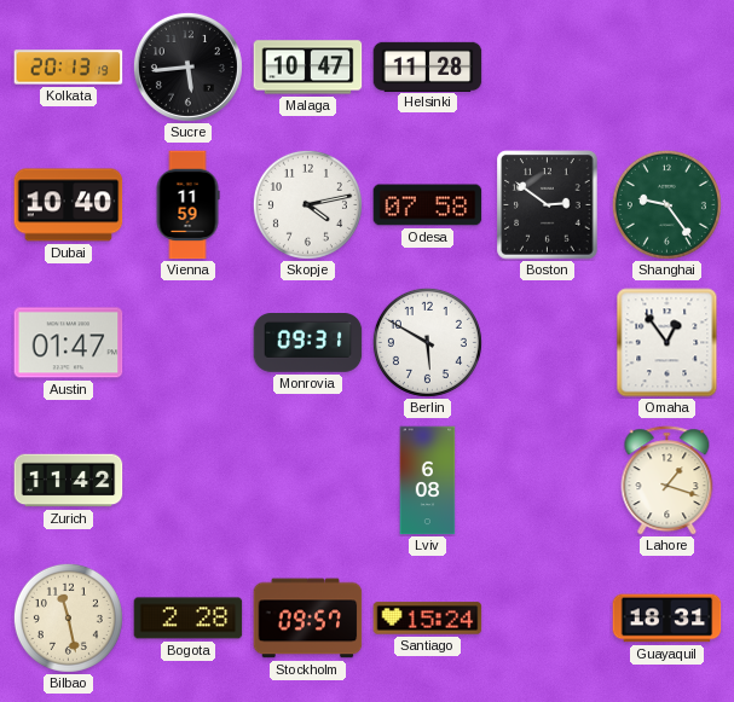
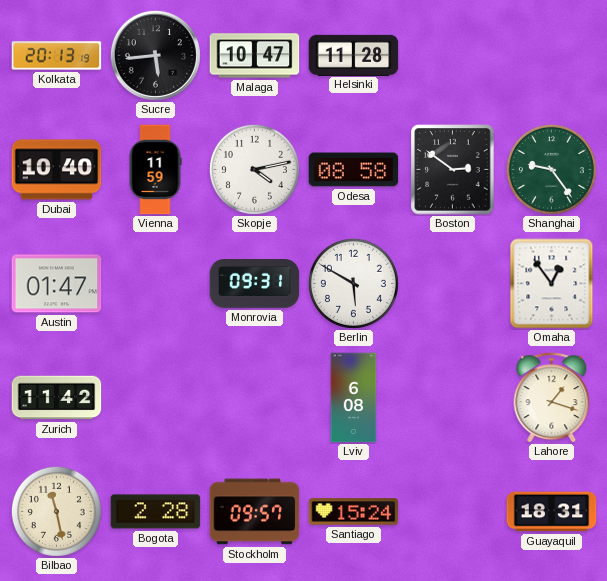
Odesa: 07:58 -> 08:58
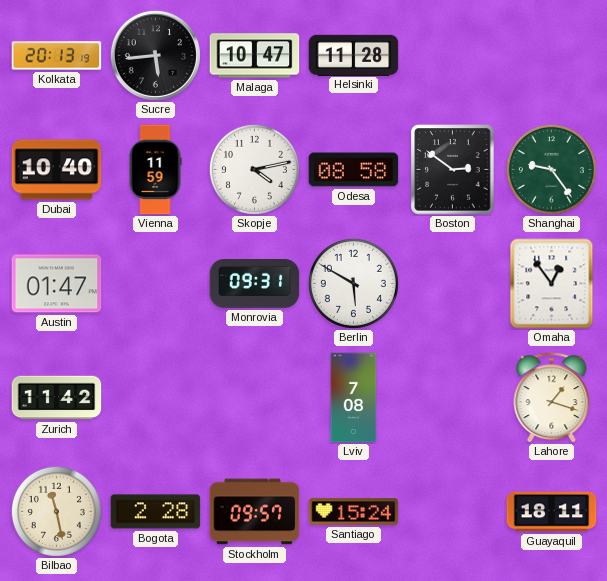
Lviv: 6:08 -> 7:08
Guayaquil: 18:31 -> 18:11
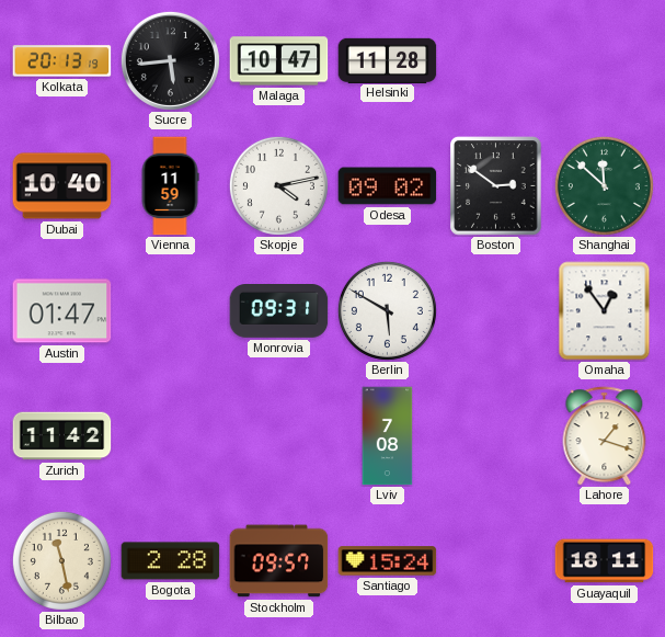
Odesa: 08:58 -> 09:02
Shanghai: 9:24 -> 11:52
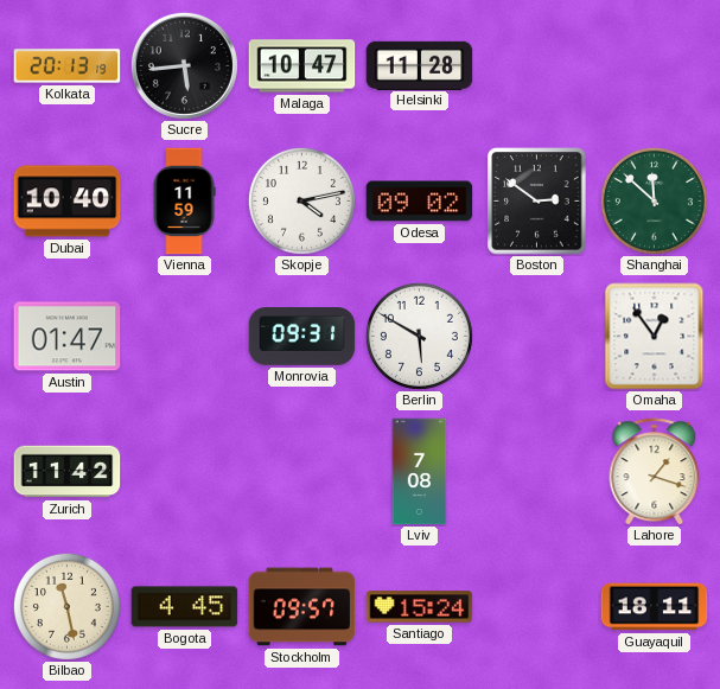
Bogota: 2:28 -> 4:45
